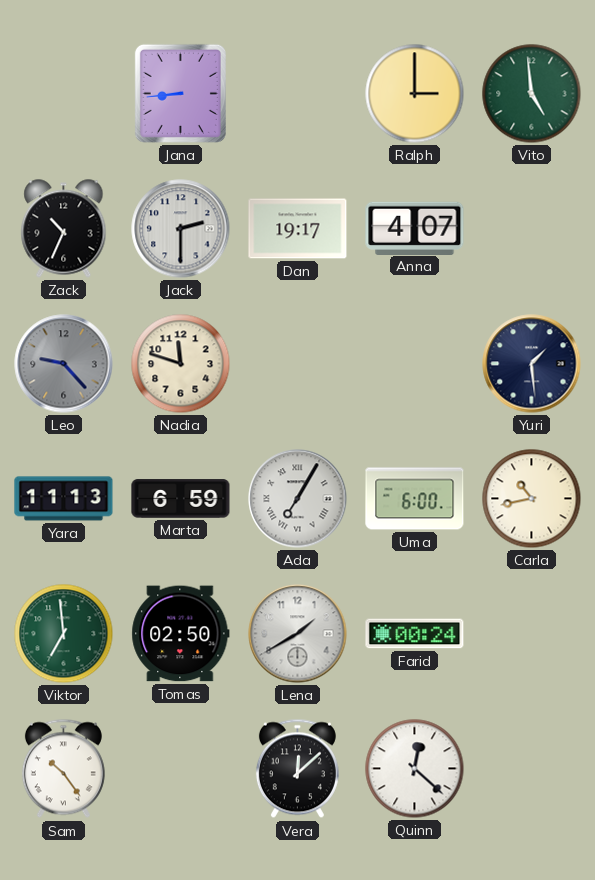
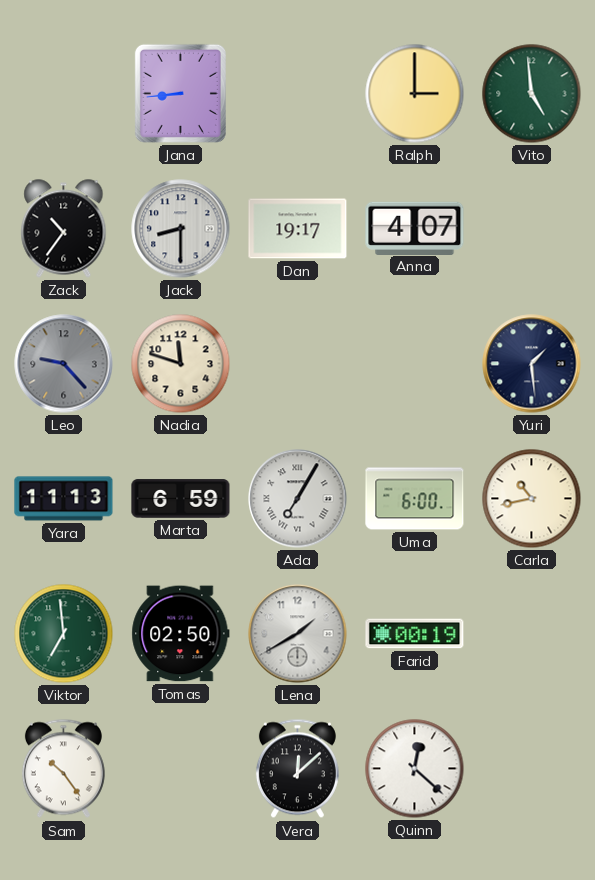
Zack: 10:34 -> 10:36
Jack: 2:30 -> 8:30
Farid: 00:24 -> 00:19
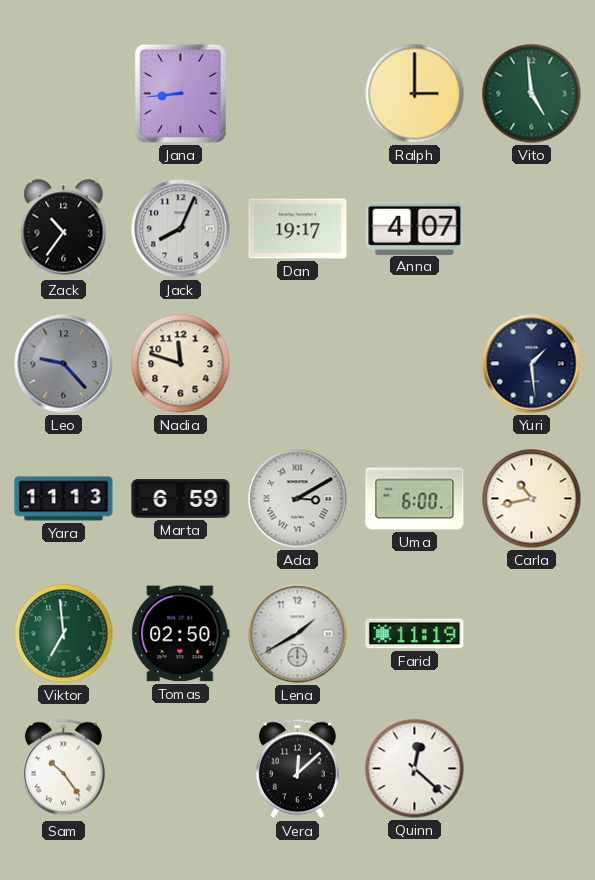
Jack: 8:30 -> 8:04
Ada: 7:05 -> 3:10
Farid: 00:19 -> 11:19
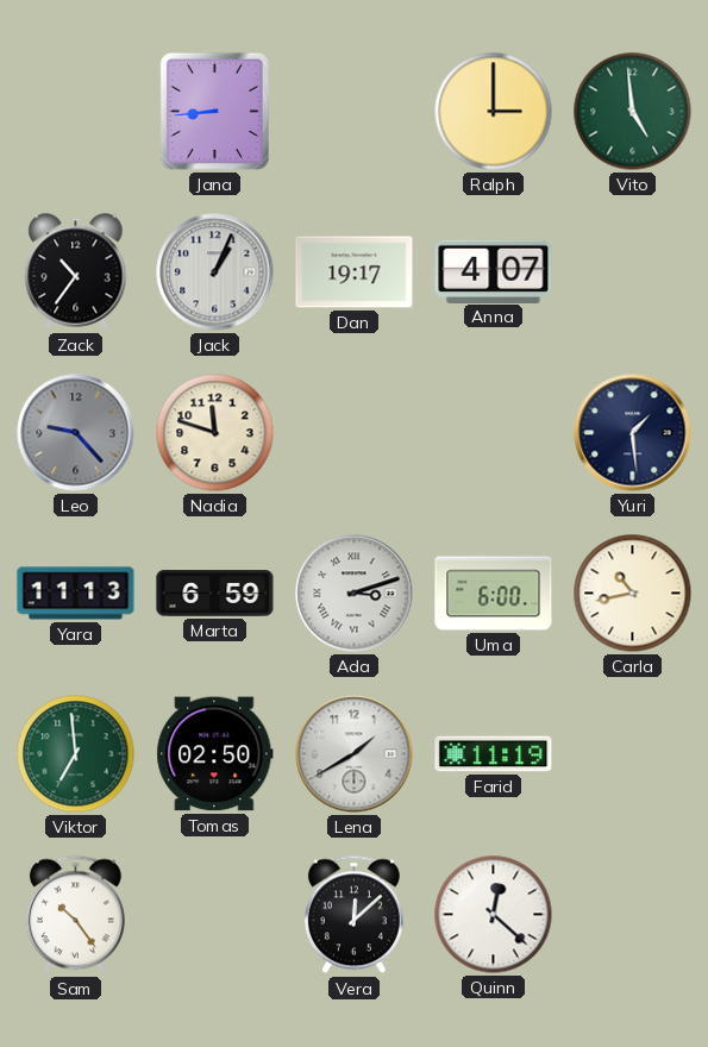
Jack: 8:04 -> 1:04
Ada: 3:10 -> 3:12
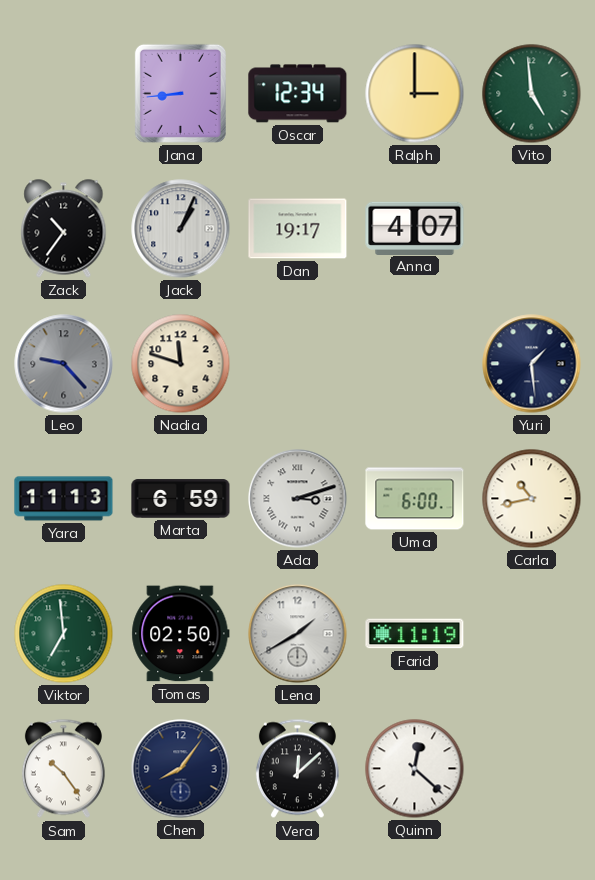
Oscar: none -> 12:34
Chen: none -> 8:06
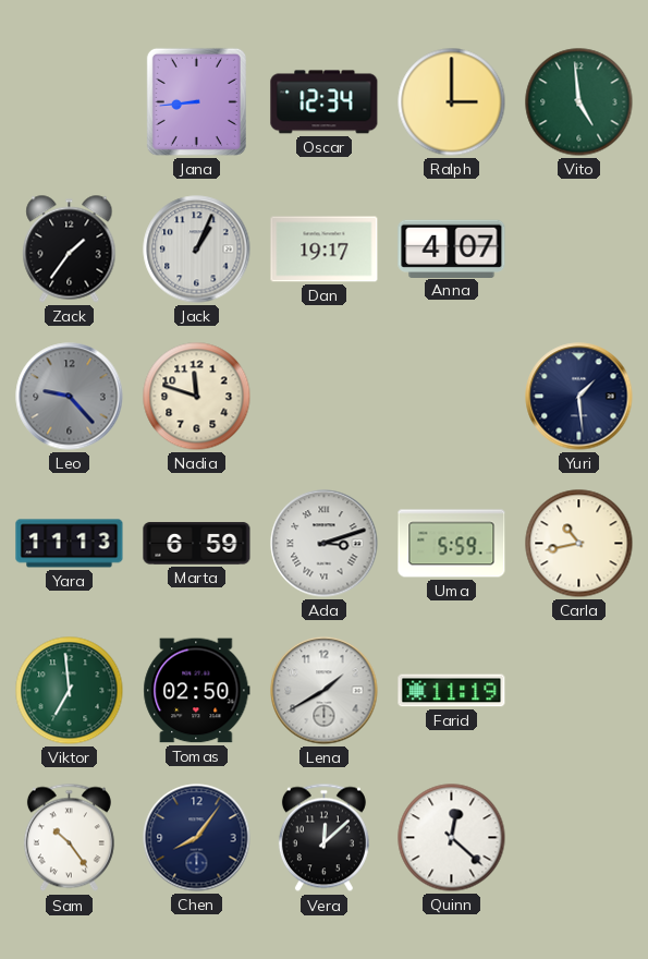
Zack: 10:36 -> 1:36
Uma: 6:00 -> 5:59
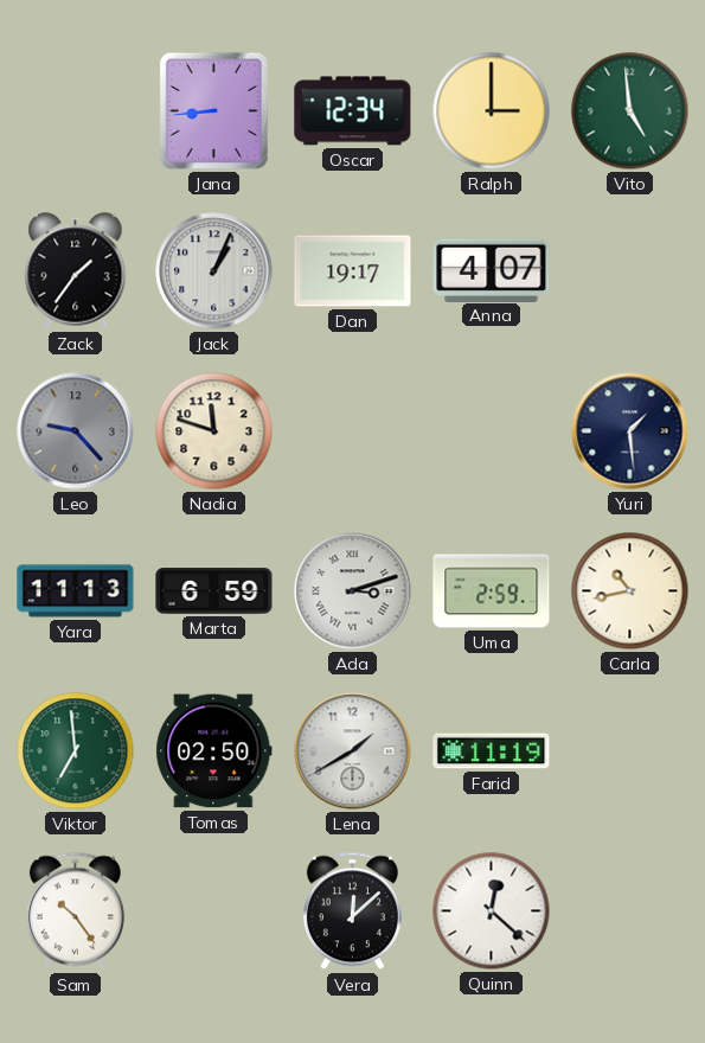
Uma: 5:59 -> 2:59
Chen: 8:06 -> none
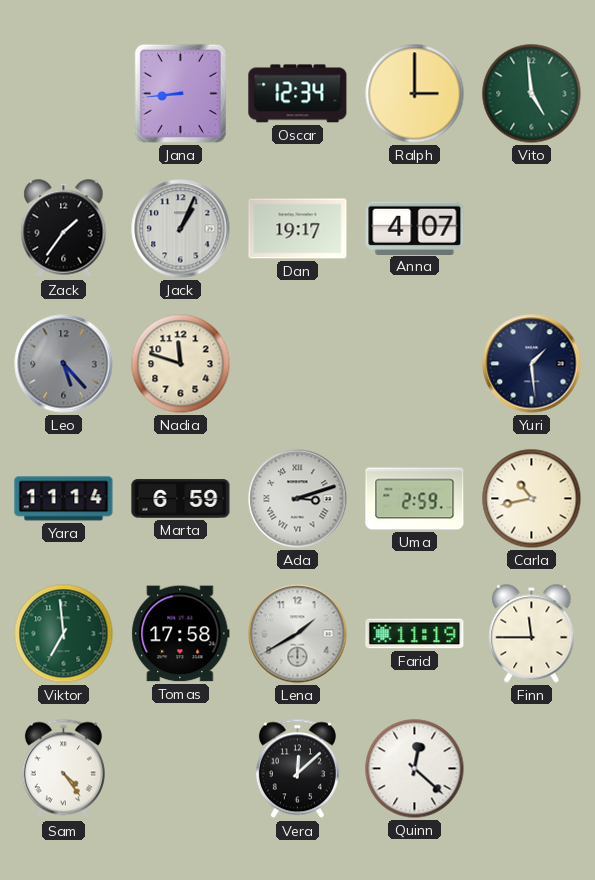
Leo: 9:23 -> 5:23
Yara: 11:13 -> 11:14
Tomas: 02:50 -> 17:58
Finn: none -> 11:45
Sam: 10:24 -> 4:24
